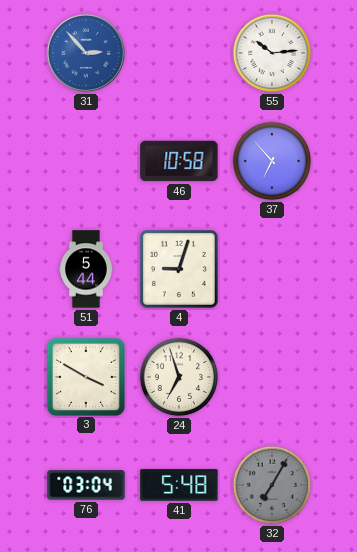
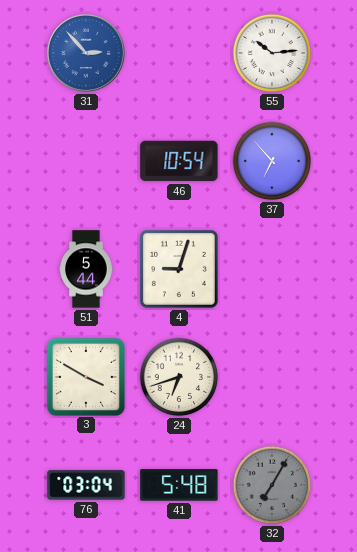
46: 10:58 -> 10:54
24: 6:57 -> 6:42
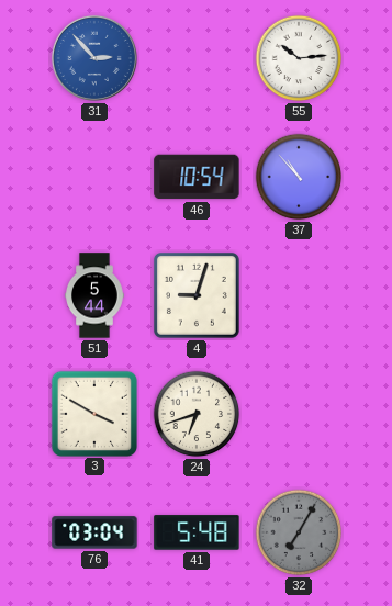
37: 6:53 -> 10:53
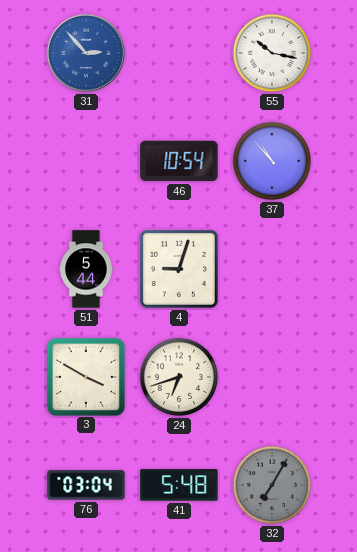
55: 10:14 -> 10:17
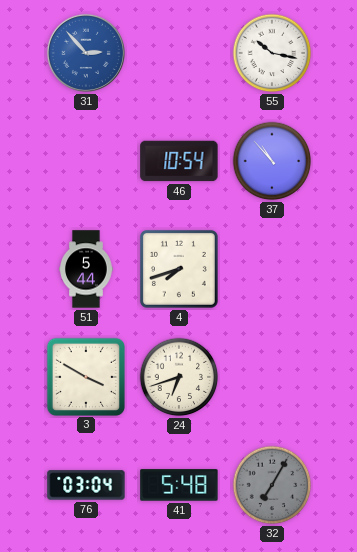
4: 9:03 -> 7:42
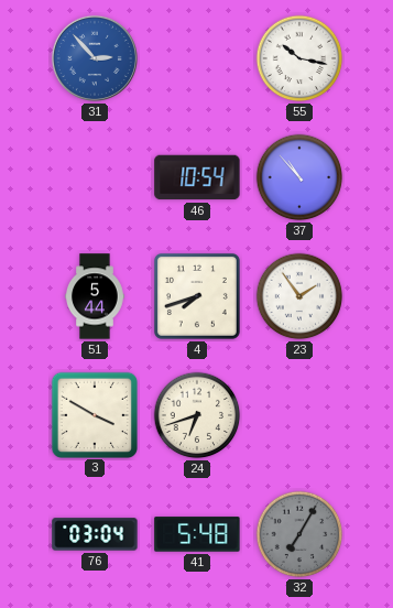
23: none -> 1:54
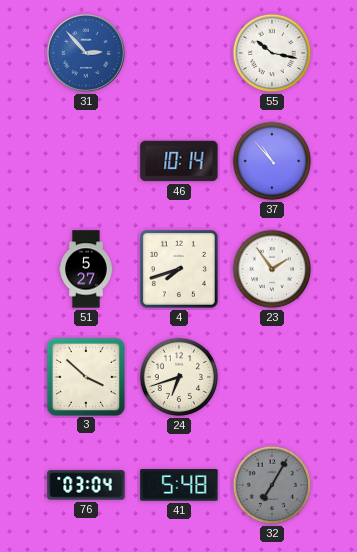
46: 10:54 -> 10:14
51: 5:44 -> 5:27
3: 3:50 -> 3:52
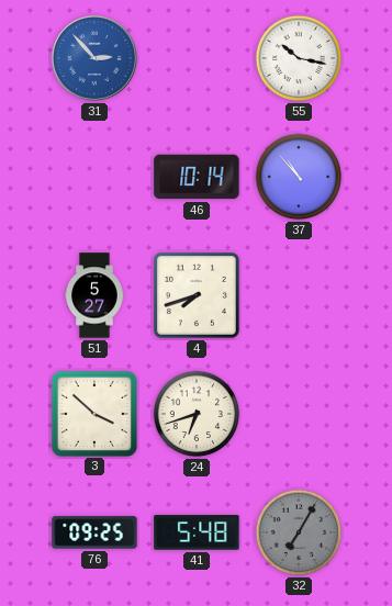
23: 1:54 -> none
76: 03:04 -> 09:25
